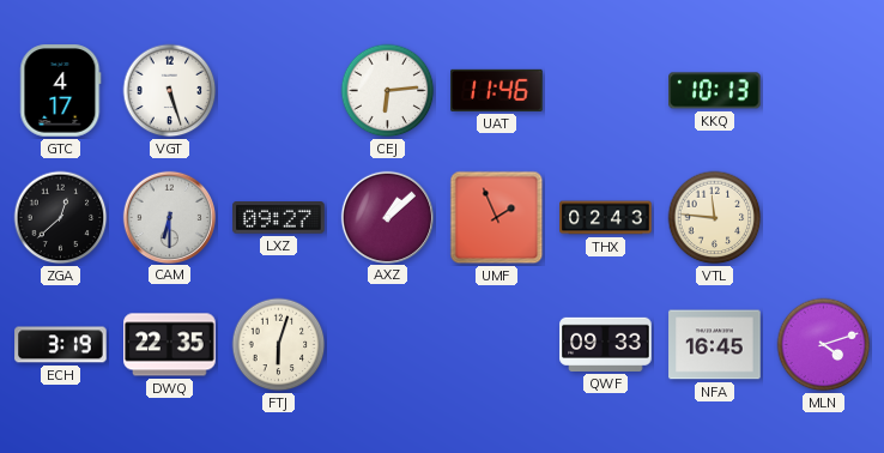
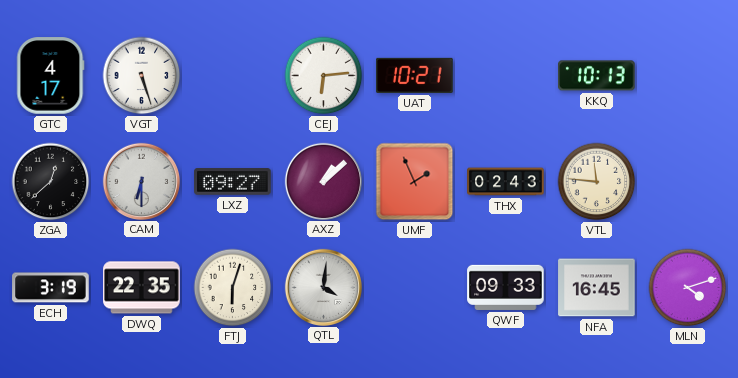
UAT: 11:46 -> 10:21
QTL: none -> 4:01
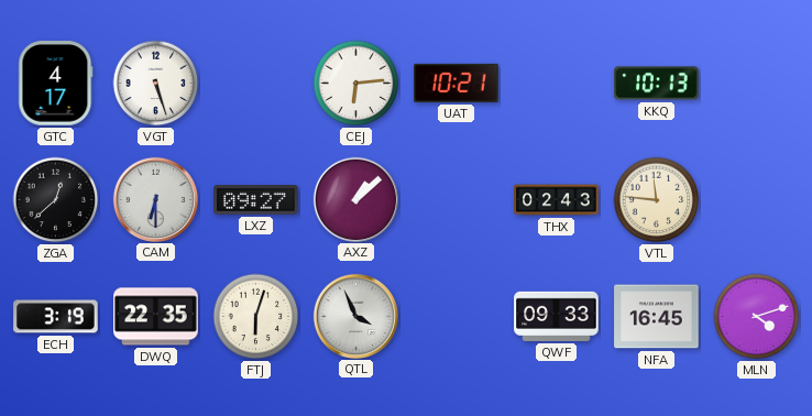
UMF: 1:56 -> none
QTL: 4:01 -> 3:56
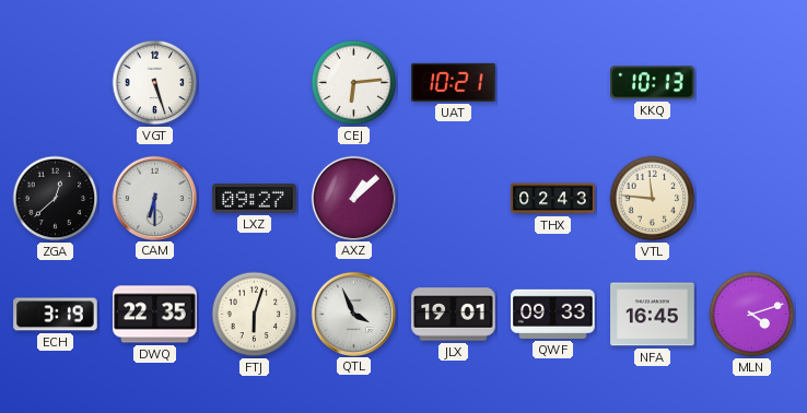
GTC: 4:17 -> none
JLX: none -> 19:01
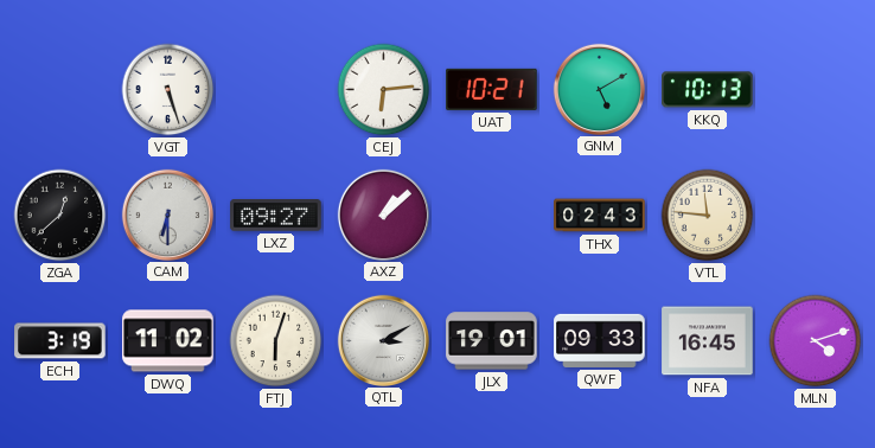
GNM: none -> 5:10
DWQ: 22:35 -> 11:02
QTL: 3:56 -> 3:10
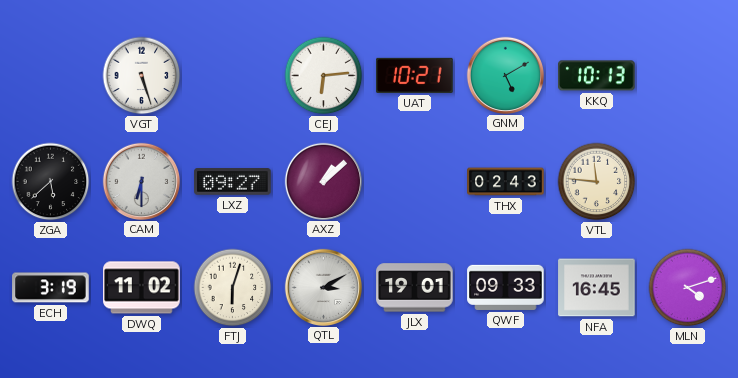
ZGA: 12:38 -> 5:38
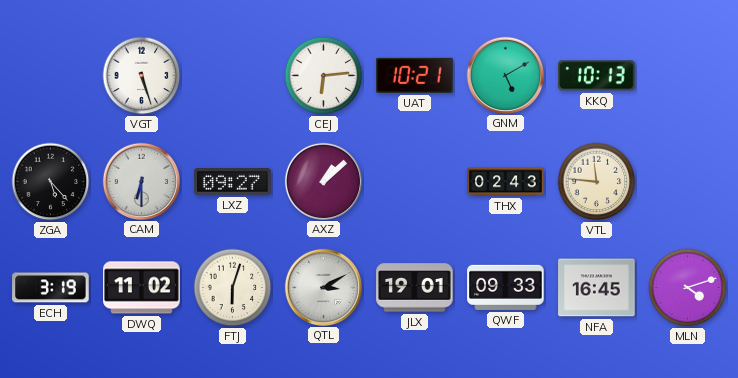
ZGA: 5:38 -> 5:23
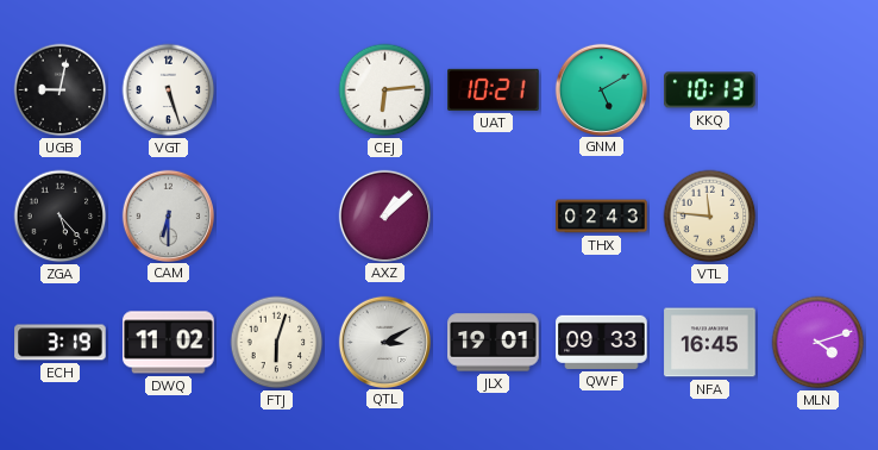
UGB: none -> 9:02
LXZ: 09:27 -> none
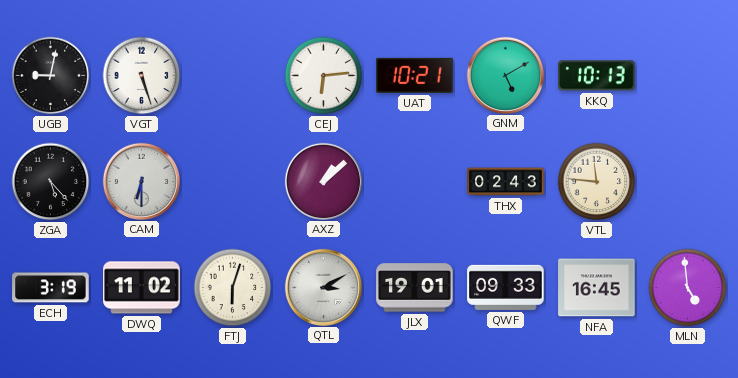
MLN: 4:12 -> 4:59
